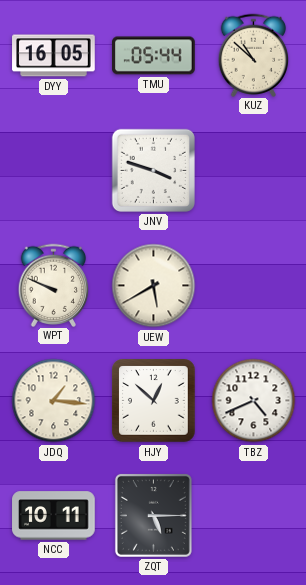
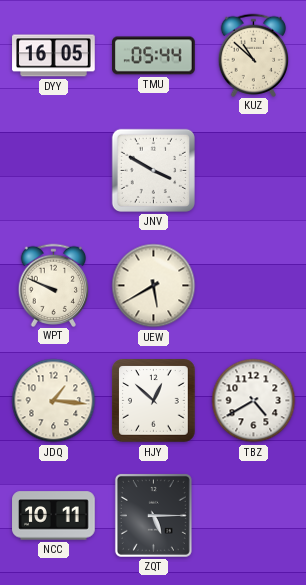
JNV: 3:48 -> 3:50
TBZ: 4:41 -> 4:40
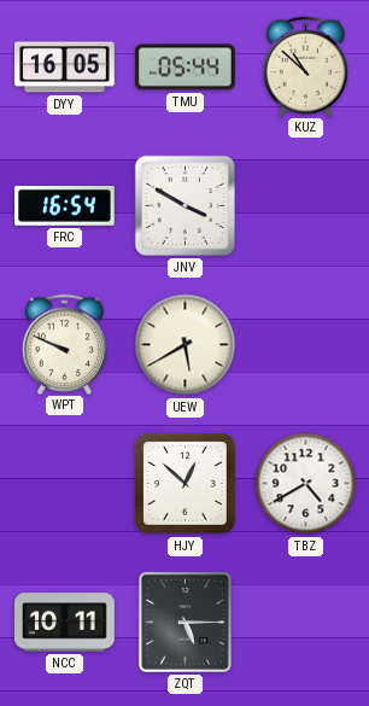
FRC: none -> 16:54
JDQ: 1:16 -> none
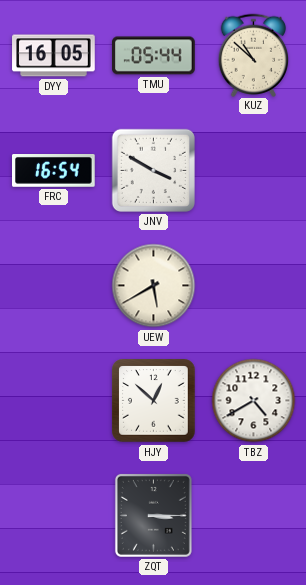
WPT: 9:49 -> none
NCC: 10:11 -> none
ZQT: 5:15 -> 3:15
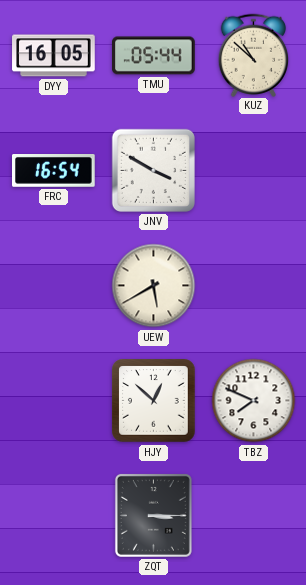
TBZ: 4:40 -> 7:49
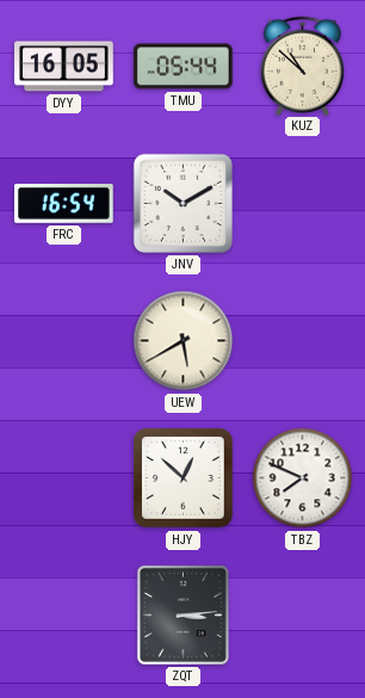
JNV: 3:50 -> 10:10
ZQT: 3:15 -> 3:14
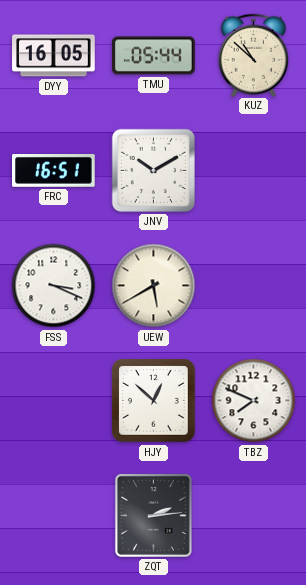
FRC: 16:54 -> 16:51
FSS: none -> 3:19
ZQT: 3:14 -> 2:14
